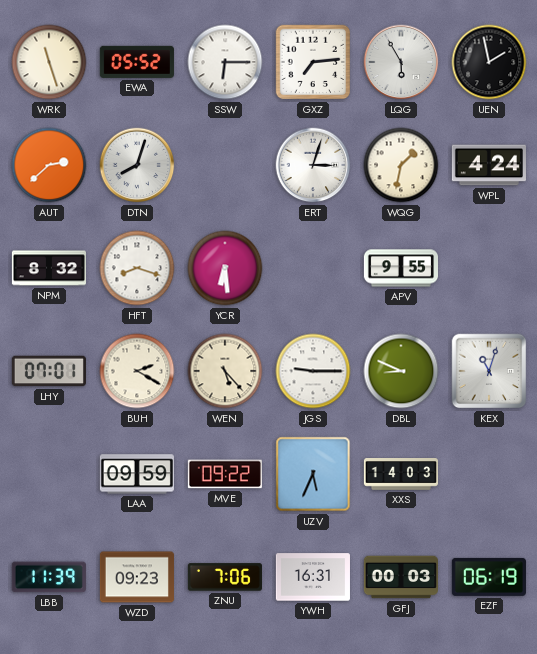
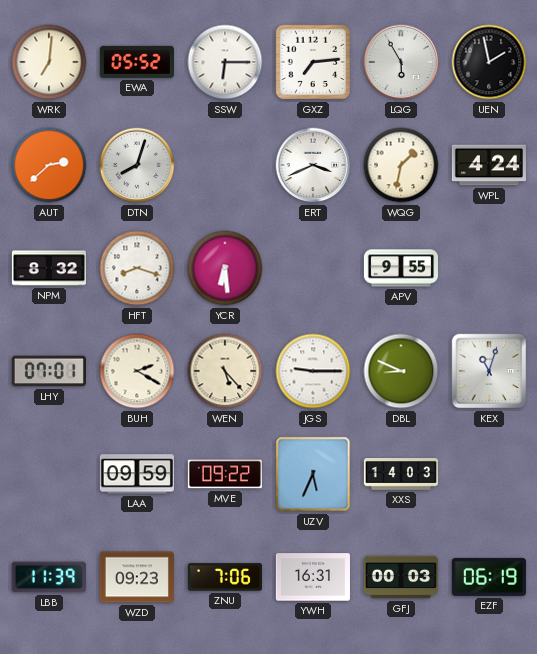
WRK: 11:27 -> 7:01
ERT: 3:03 -> 3:41
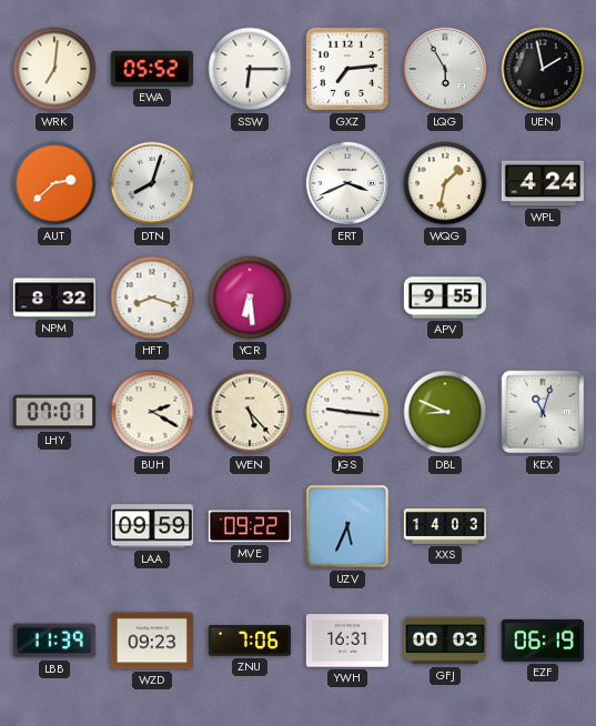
JGS: 9:15 -> 9:16
